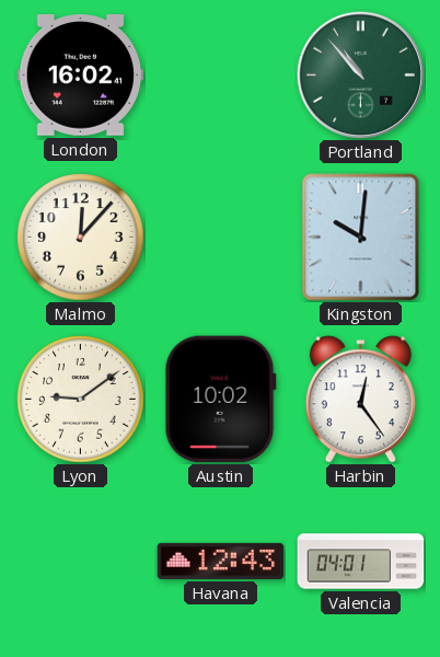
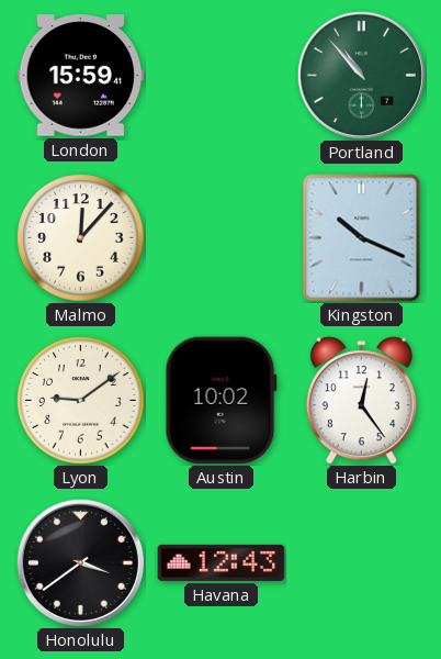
London: 16:02 -> 15:59
Kingston: 10:01 -> 10:19
Honolulu: none -> 3:39
Valencia: 04:01 -> none
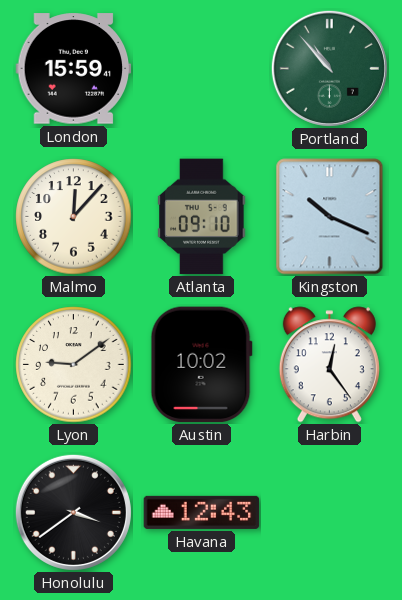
Atlanta: none -> 09:10
